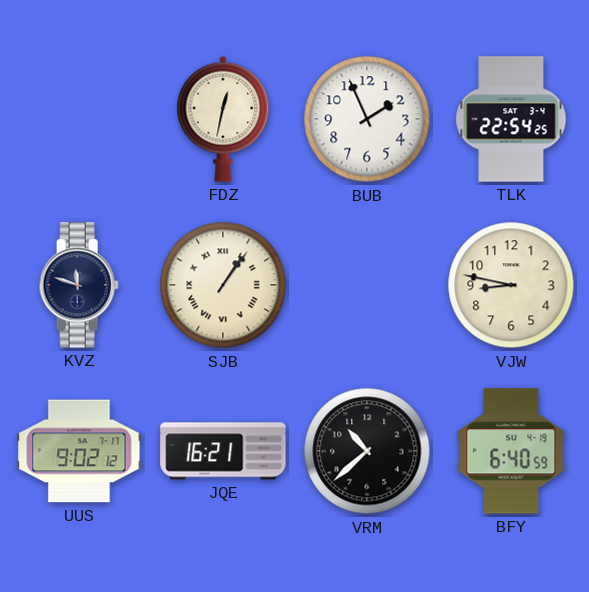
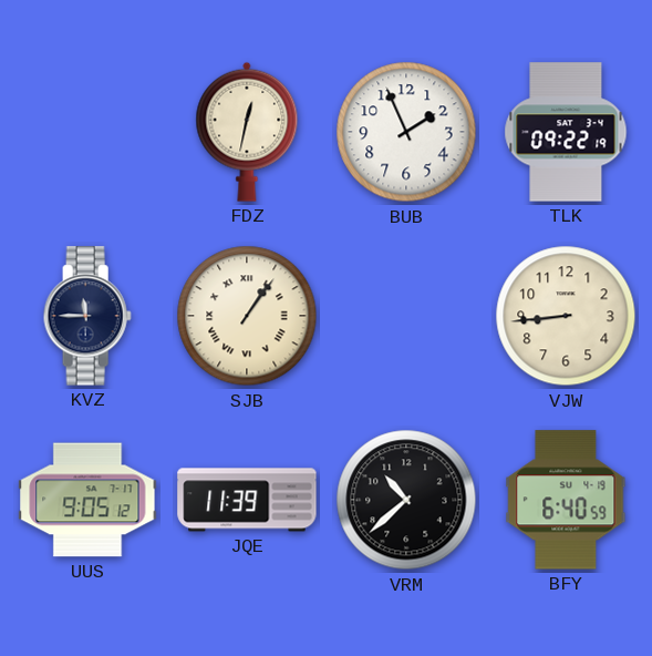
TLK: 22:54 -> 09:22
KVZ: 11:48 -> 11:45
VJW: 8:47 -> 8:44
UUS: 9:02 -> 9:05
JQE: 16:21 -> 11:39
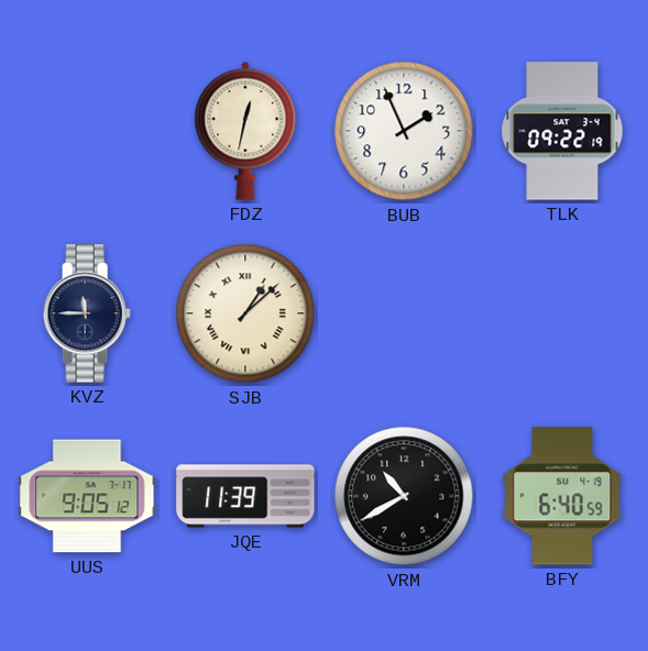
SJB: 1:06 -> 1:08
VJW: 8:44 -> none
VRM: 10:38 -> 10:40
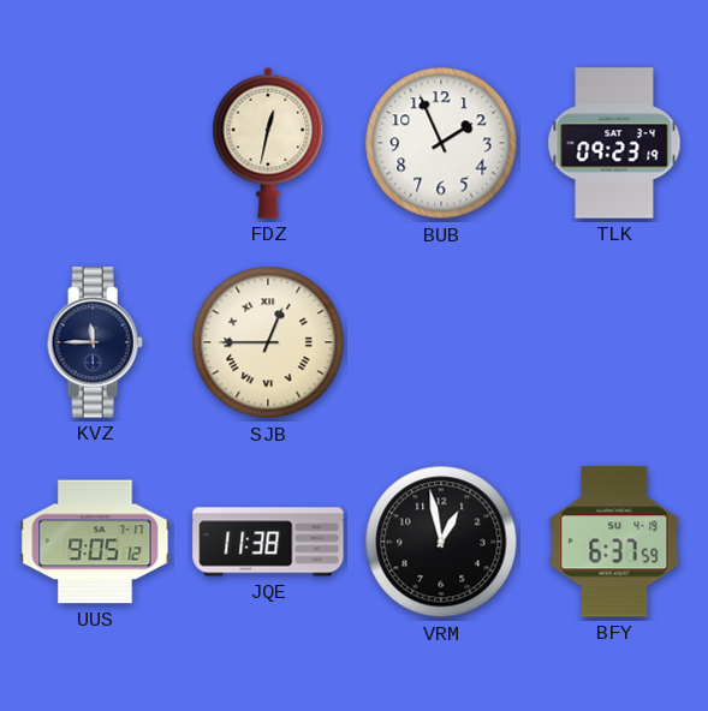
TLK: 09:22 -> 09:23
SJB: 1:08 -> 12:45
JQE: 11:39 -> 11:38
VRM: 10:40 -> 12:58
BFY: 6:40 -> 6:37
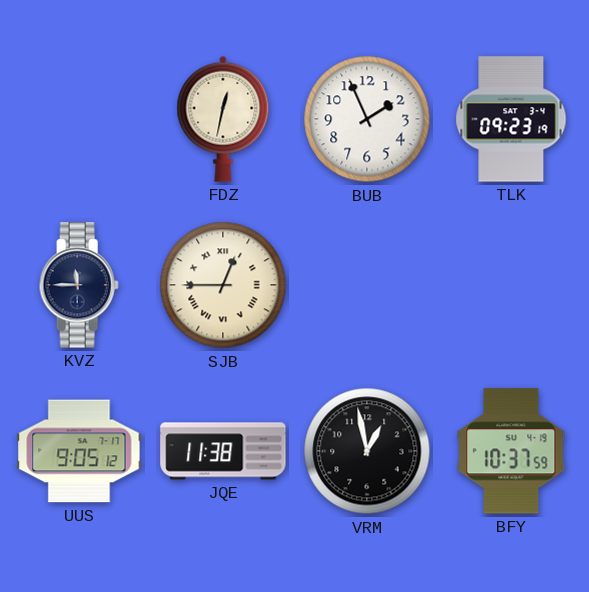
BFY: 6:37 -> 10:37
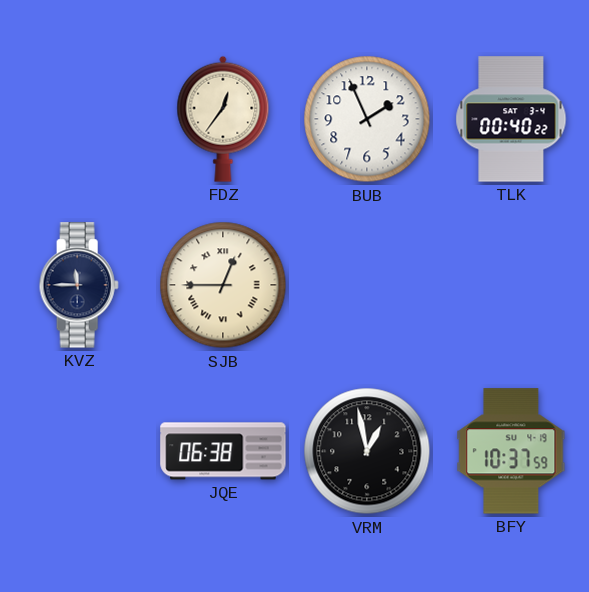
FDZ: 12:32 -> 12:36
TLK: 09:23 -> 00:40
UUS: 9:05 -> none
JQE: 11:38 -> 06:38
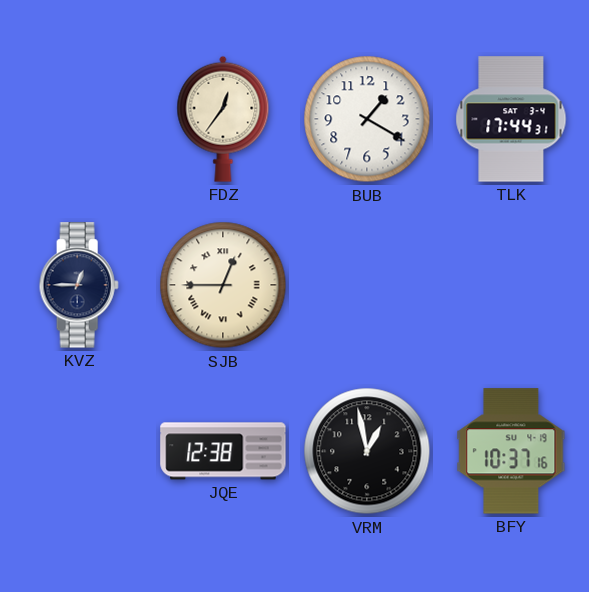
BUB: 1:56 -> 1:20
TLK: 00:40 -> 17:44
KVZ: 11:45 -> 12:45
JQE: 06:38 -> 12:38
BFY: 10:37:59 -> 10:37:16
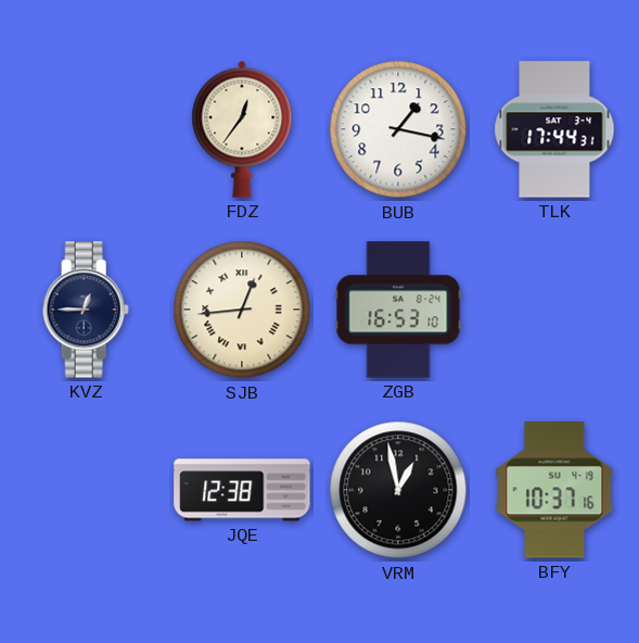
BUB: 1:20 -> 1:17
SJB: 12:45 -> 12:44
ZGB: none -> 16:53
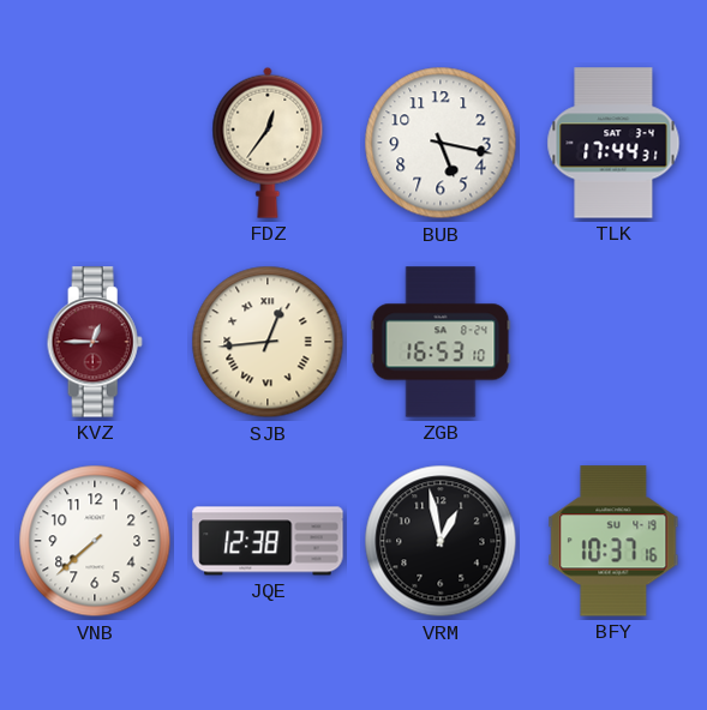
BUB: 1:17 -> 5:17
KVZ dial: navy -> burgundy
VNB: none -> 7:38
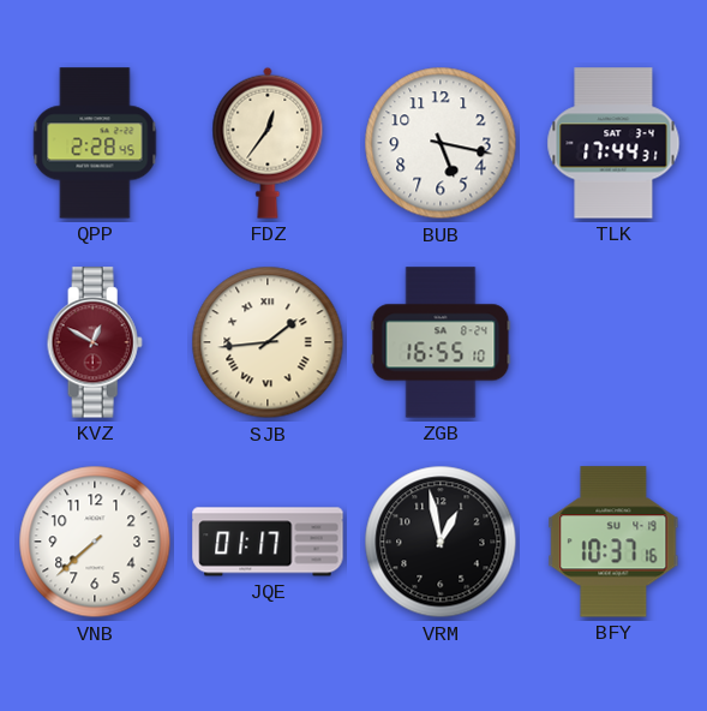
QPP: none -> 2:28
KVZ: 12:45 -> 12:50
SJB: 12:44 -> 1:44
ZGB: 16:53 -> 16:55
JQE: 12:38 -> 01:17
